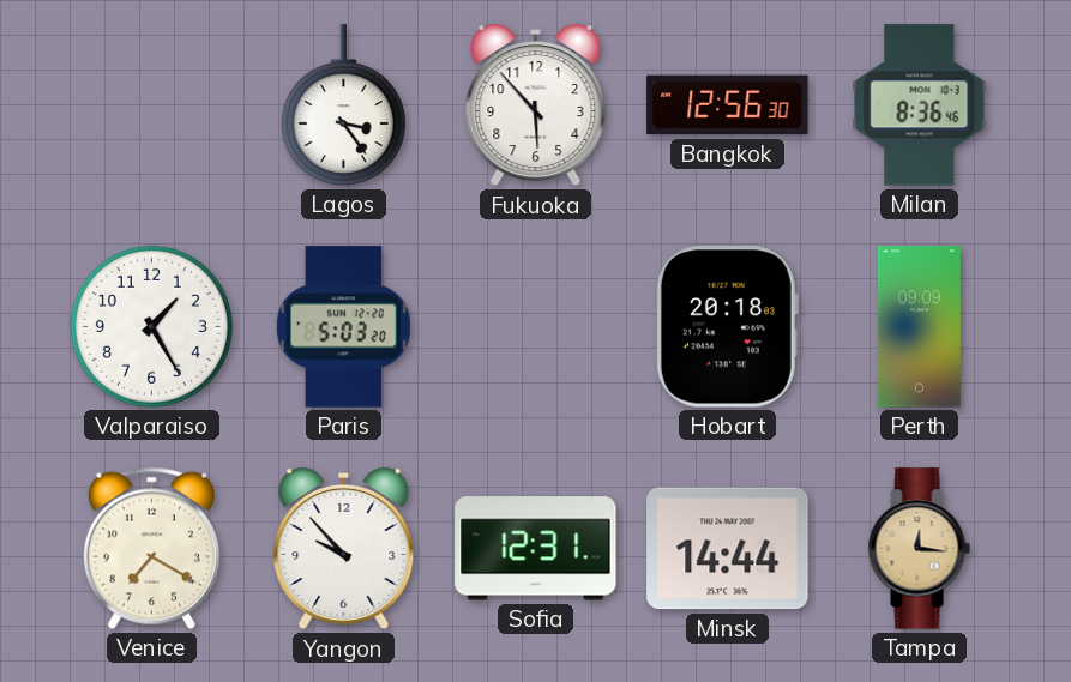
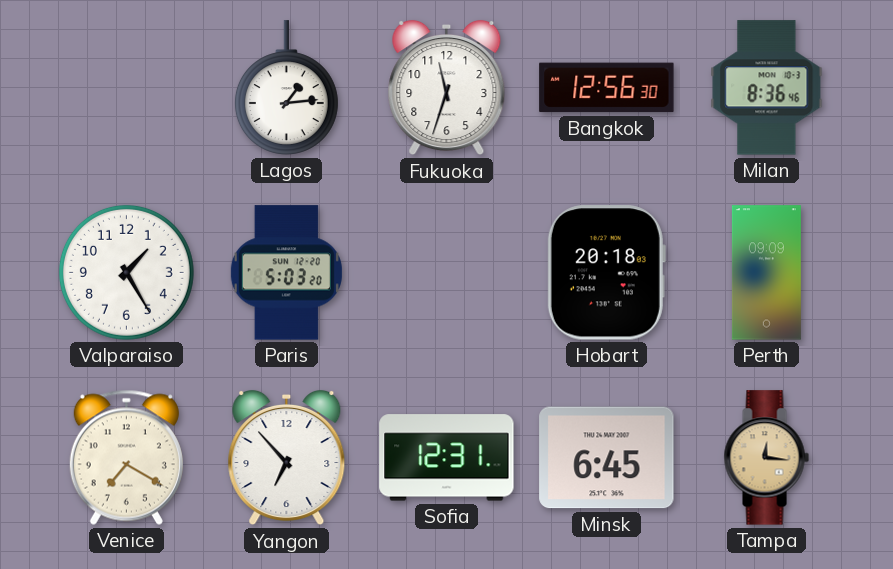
Lagos: 3:24 -> 1:14
Fukuoka: 5:53 -> 11:33
Yangon: 9:53 -> 6:53
Minsk: 14:44 -> 6:45
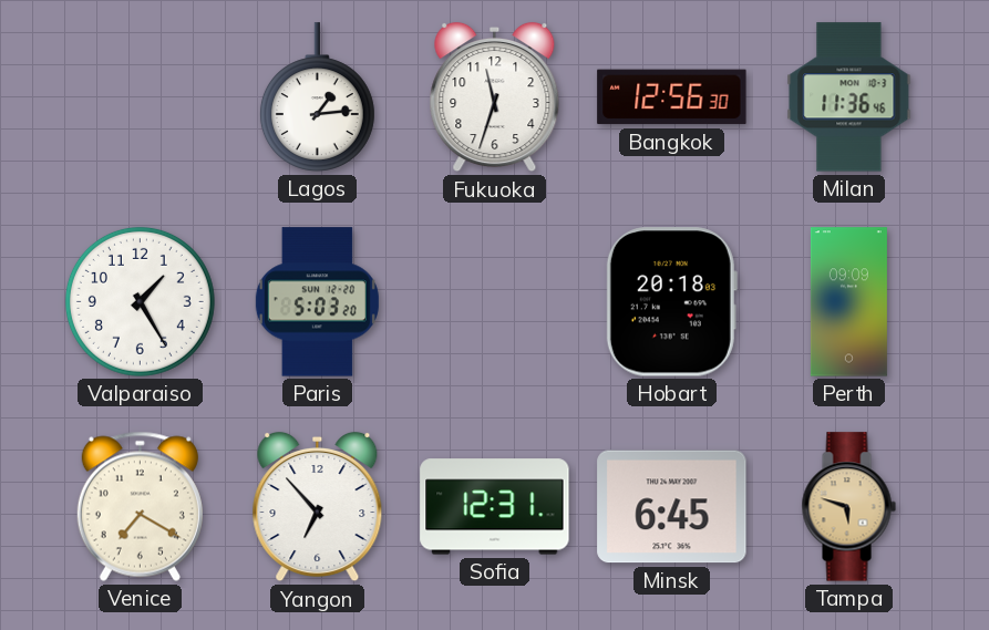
Milan: 8:36 -> 11:36
Tampa: 12:16 -> 5:48
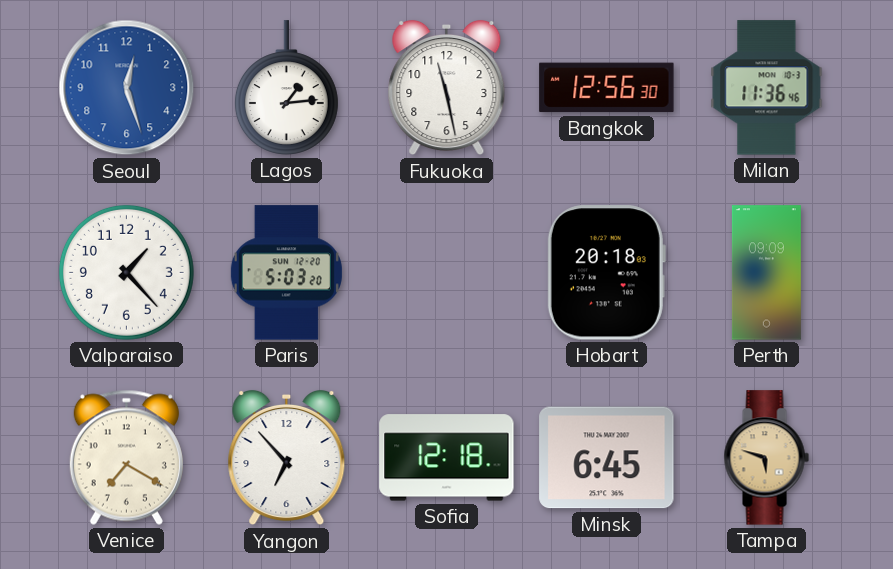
Seoul: none -> 12:27
Fukuoka: 11:33 -> 11:28
Valparaiso: 1:25 -> 1:23
Sofia: 12:31 -> 12:18
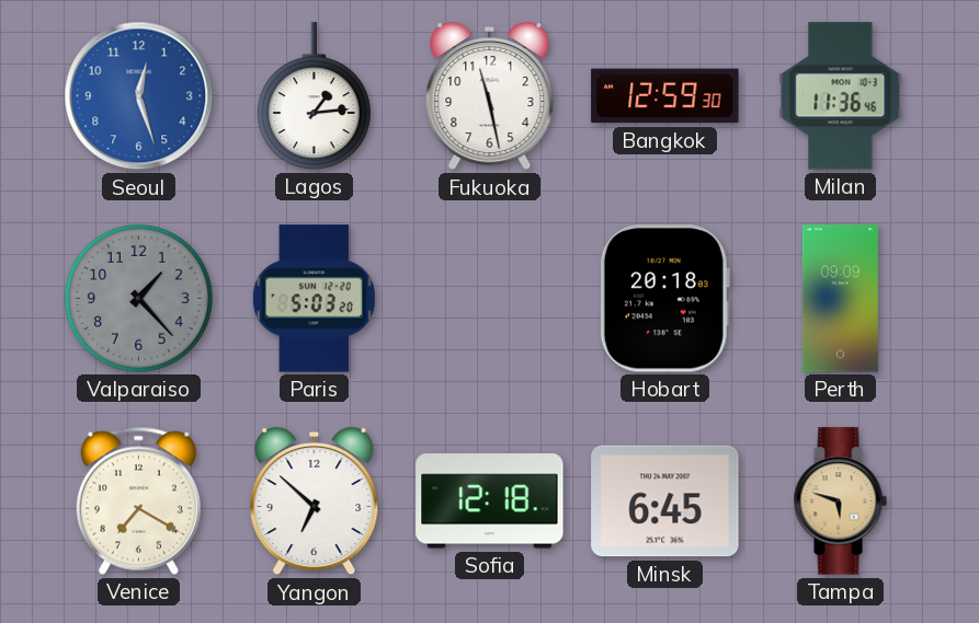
Bangkok: 12:56 -> 12:59
Valparaiso dial: white -> grey
Yangon: 6:53 -> 6:52
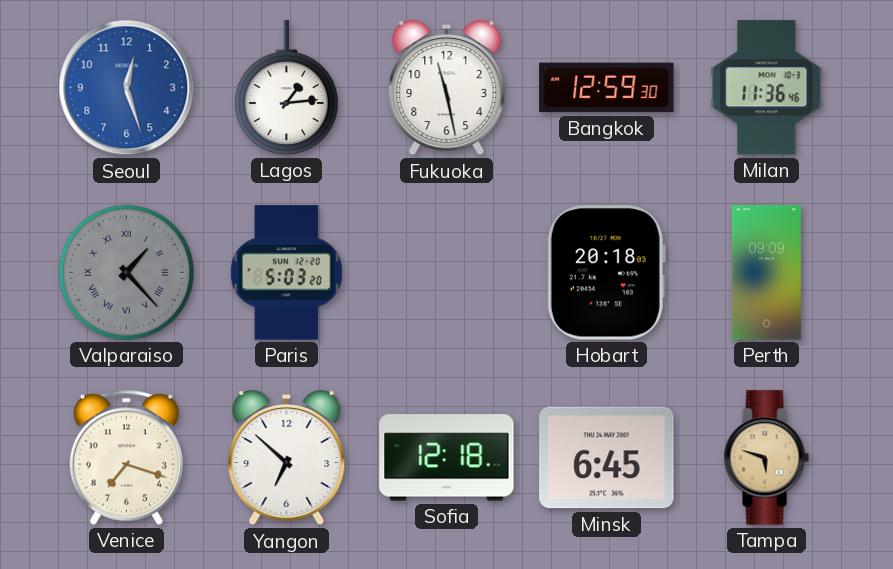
Valparaiso numerals: Arabic -> Roman
Venice: 7:20 -> 7:18
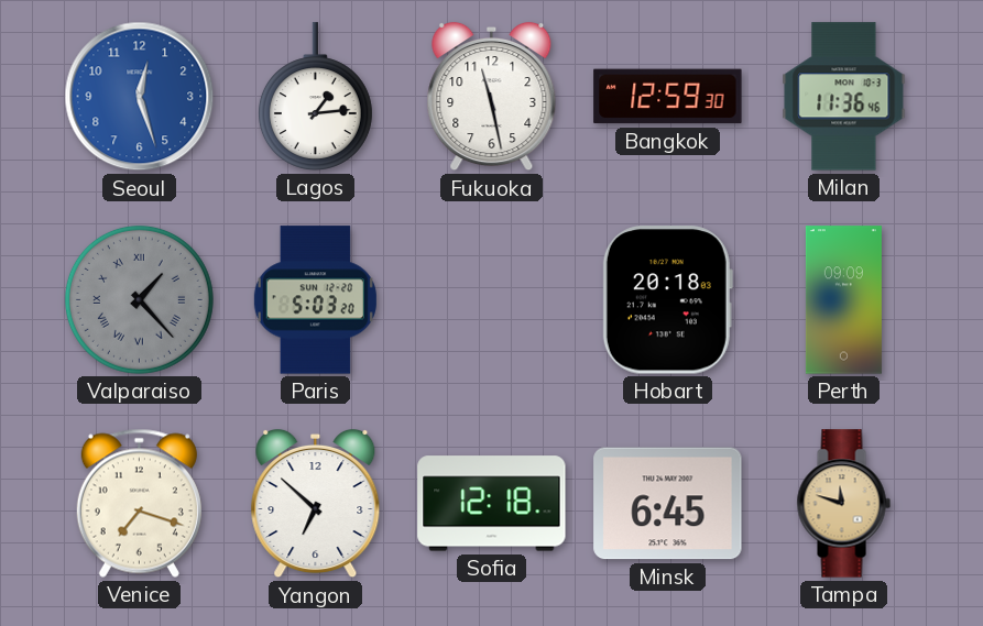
Tampa: 5:48 -> 11:48
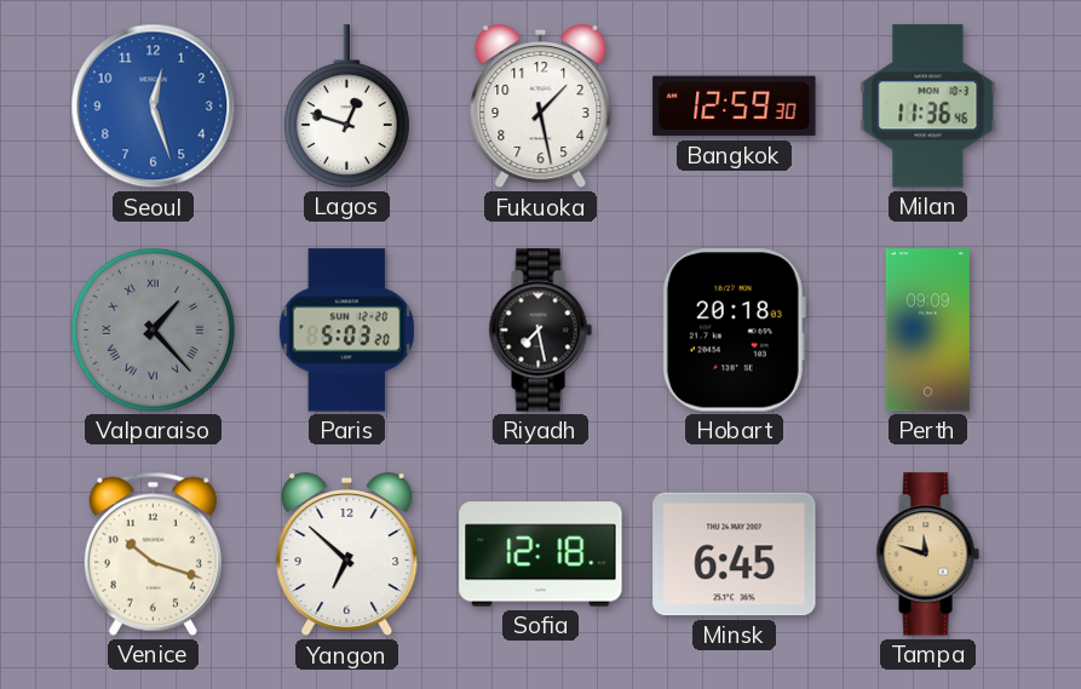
Lagos: 1:14 -> 12:48
Fukuoka: 11:28 -> 1:28
Riyadh: none -> 7:28
Venice: 7:18 -> 10:18
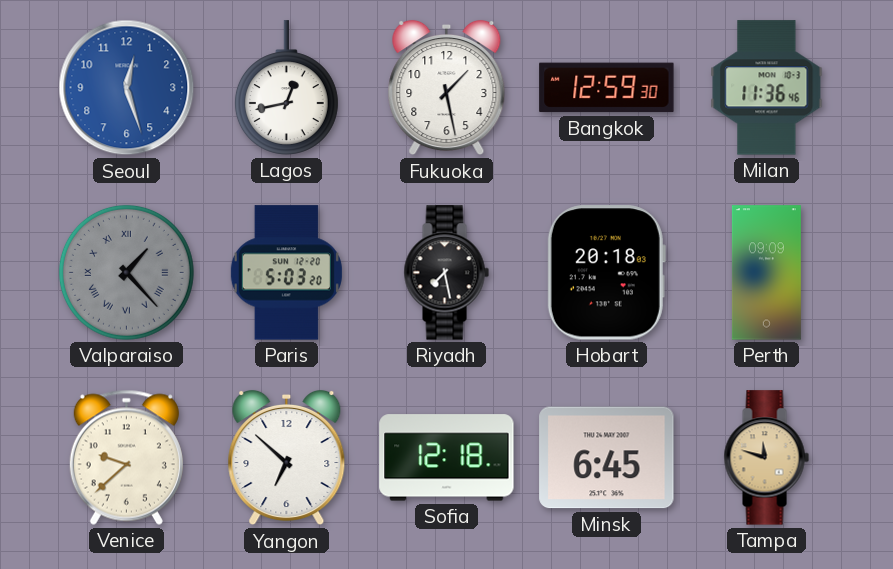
Lagos: 12:48 -> 12:43
Venice: 10:18 -> 9:38
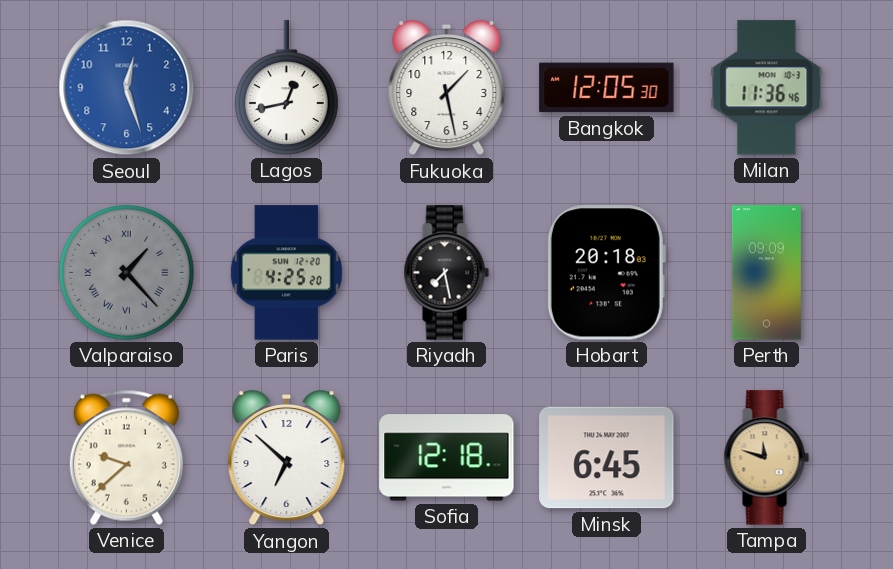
Bangkok: 12:59 -> 12:05
Paris: 5:03 -> 4:25
